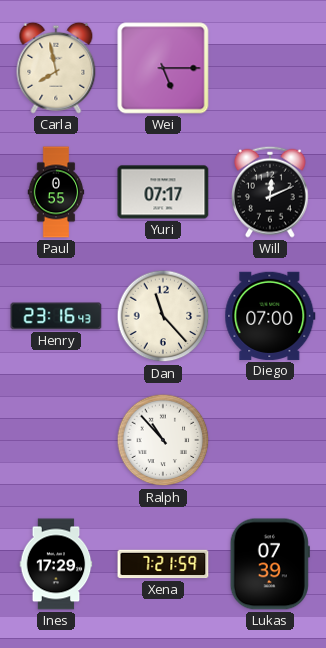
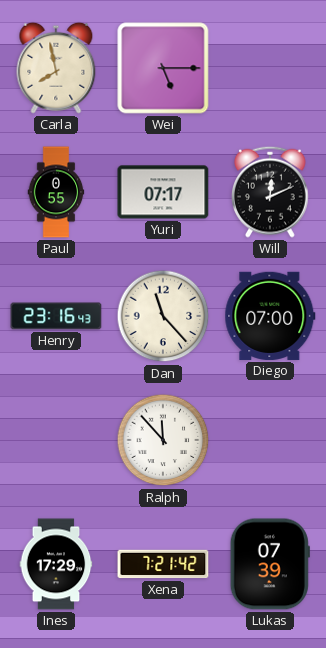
Ralph: 10:53 -> 11:53
Xena: 7:21:59 -> 7:21:42
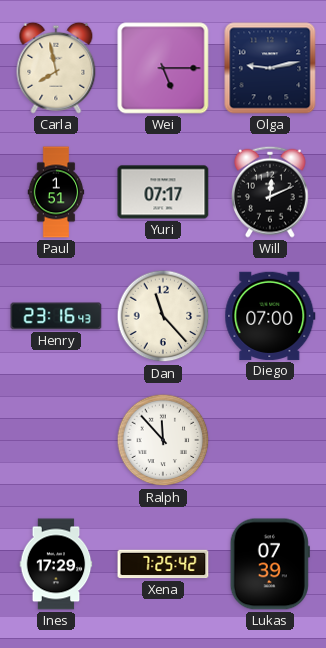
Olga: none -> 9:13
Paul: 0:55 -> 1:51
Xena: 7:21 -> 7:25
